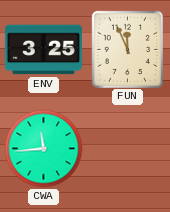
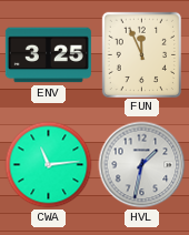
CWA: 11:44 -> 11:14
HVL: none -> 1:32
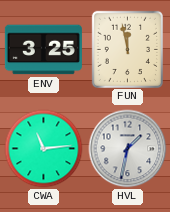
FUN: 11:56 -> 11:58
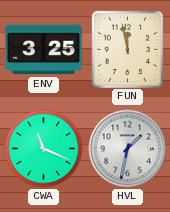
CWA: 11:14 -> 11:19
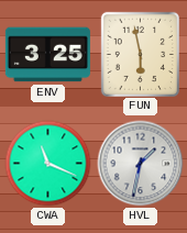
FUN: 11:58 -> 5:58
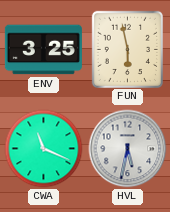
HVL: 1:32 -> 5:32
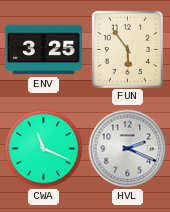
FUN: 5:58 -> 5:54
HVL: 5:32 -> 2:19
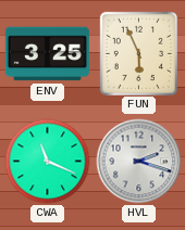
FUN: 5:54 -> 5:56
HVL: 2:19 -> 2:18
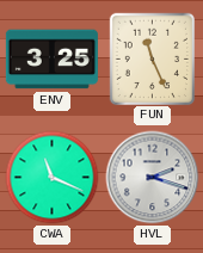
FUN: 5:56 -> 11:26
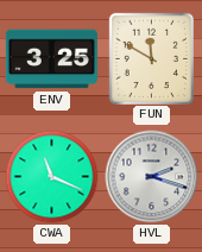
FUN: 11:26 -> 11:50
